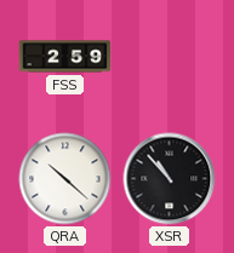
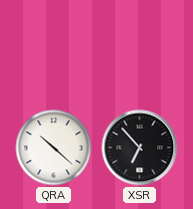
FSS: 2:59 -> none
XSR: 10:53 -> 6:53
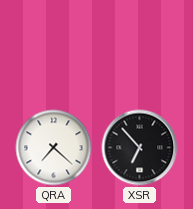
QRA: 10:22 -> 7:22
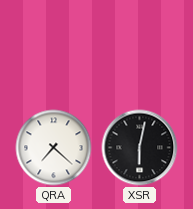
XSR: 6:53 -> 6:02
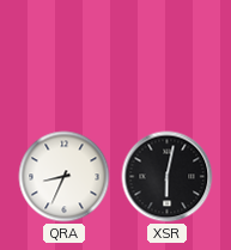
QRA: 7:22 -> 8:34
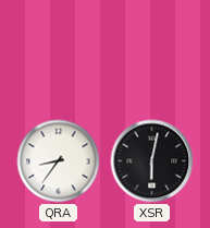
QRA: 8:34 -> 8:36
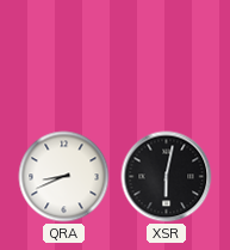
QRA: 8:36 -> 8:41
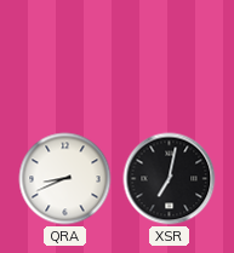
XSR: 6:02 -> 7:02
